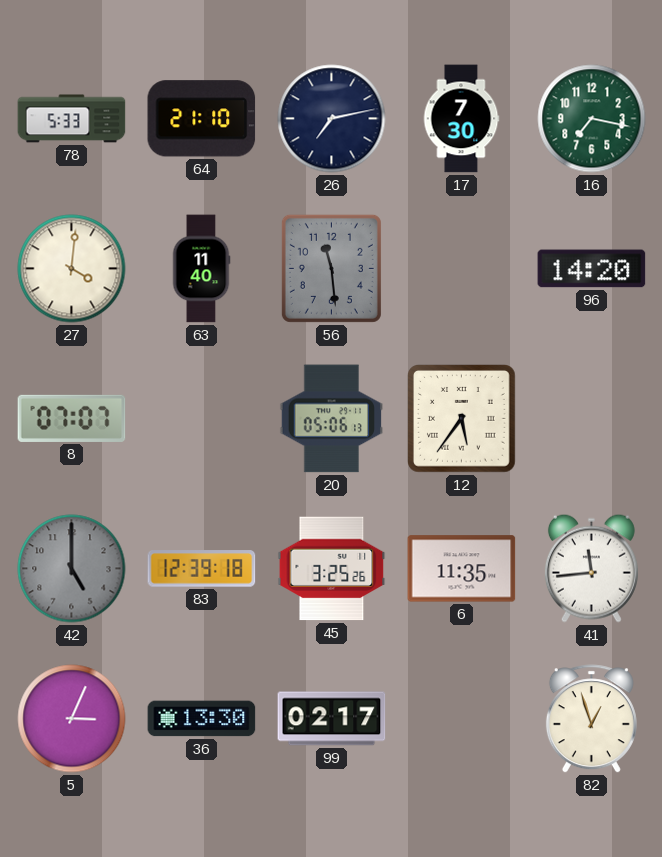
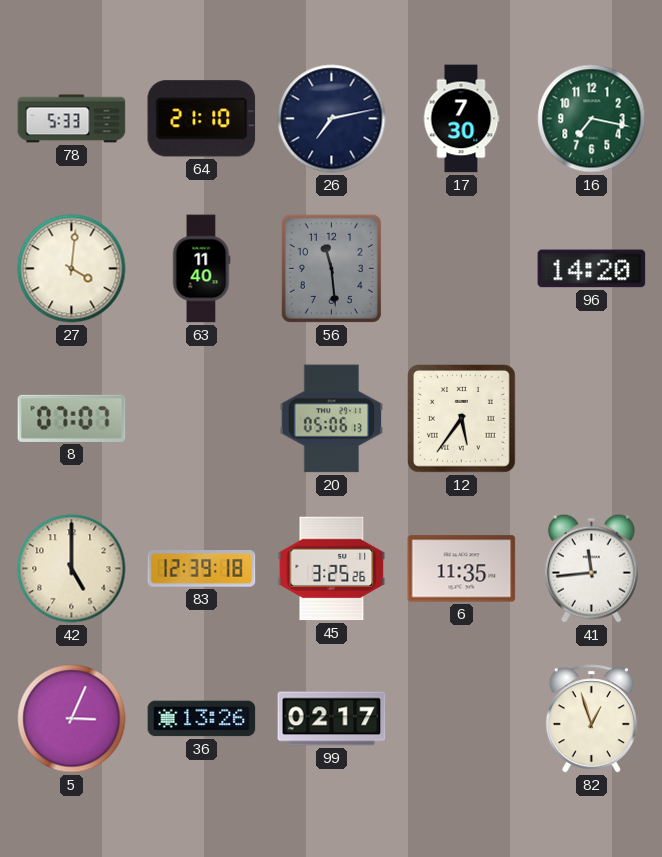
42 dial: grey -> cream
36: 13:30 -> 13:26
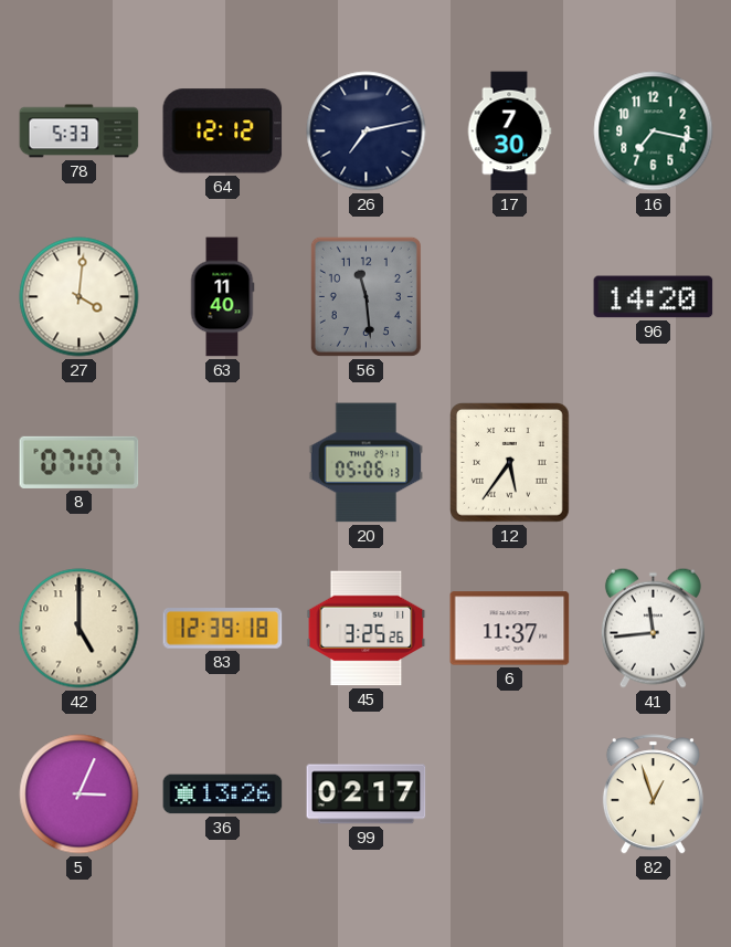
64: 21:10 -> 12:12
6: 11:35 -> 11:37
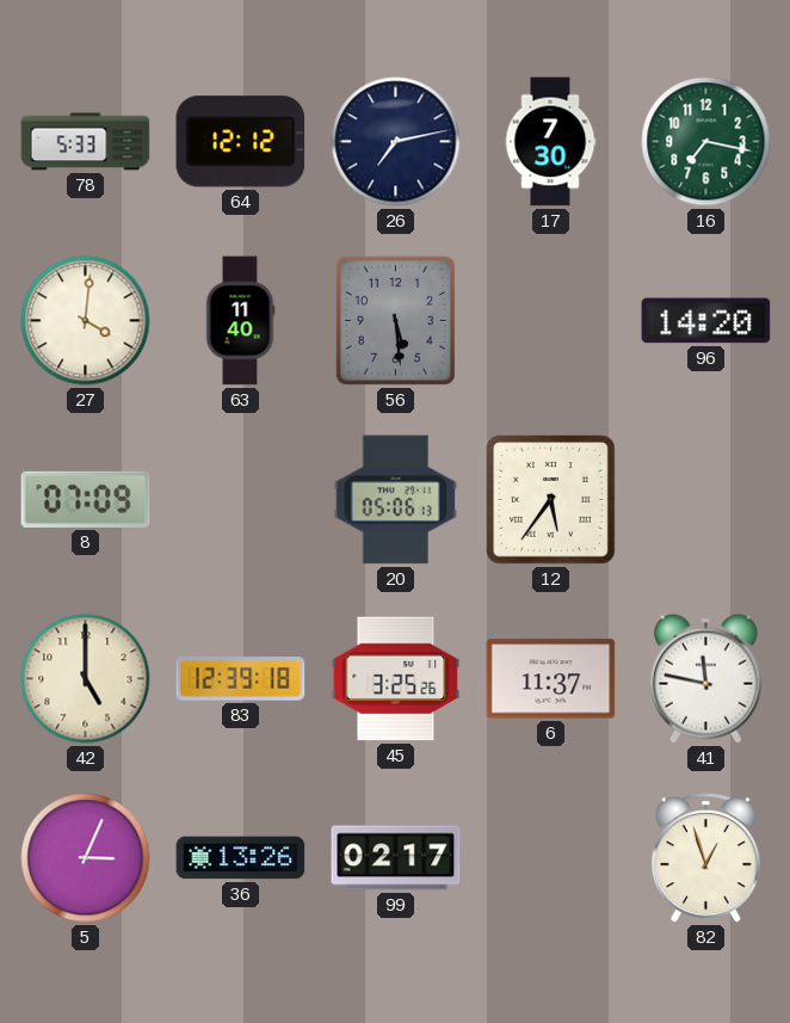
56: 11:29 -> 5:29
8: 07:07 -> 07:09
41: 11:44 -> 11:47
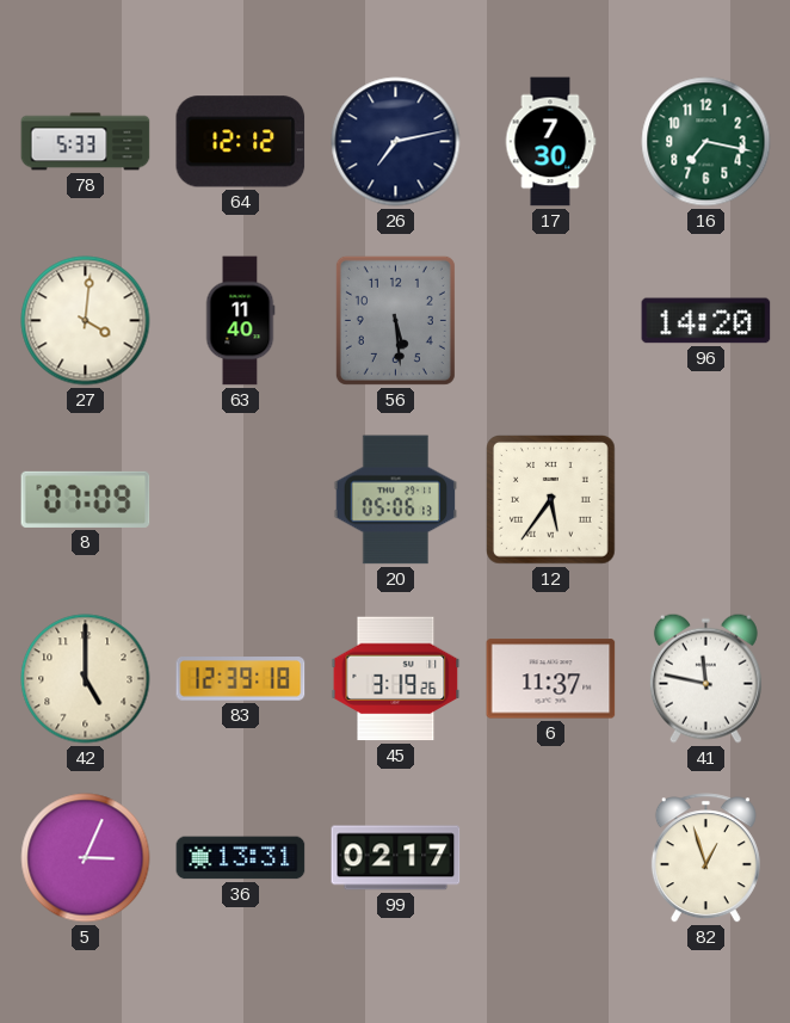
45: 3:25 -> 3:19
36: 13:26 -> 13:31
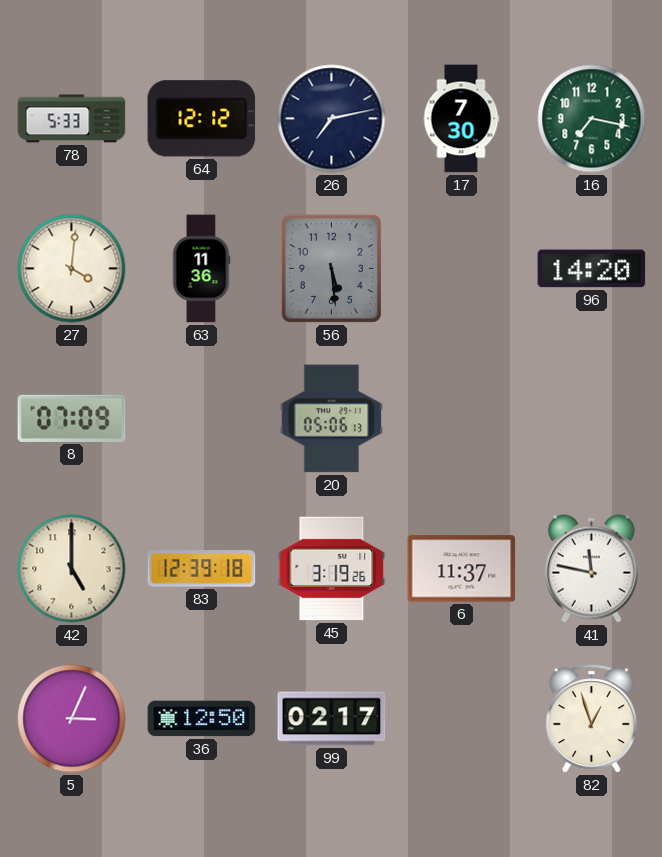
63: 11:40 -> 11:36
12: 5:36 -> none
36: 13:31 -> 12:50
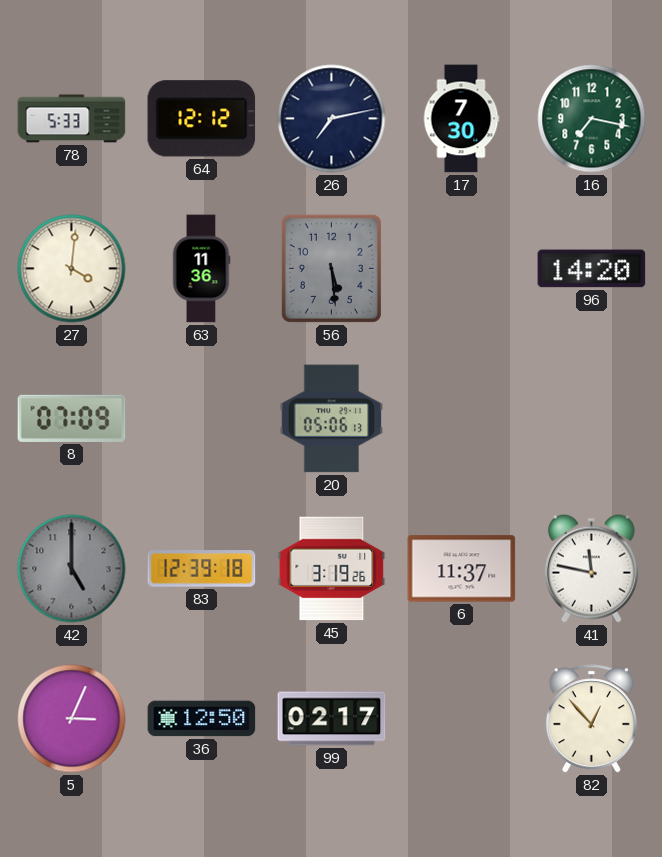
42 dial: cream -> grey
82: 12:57 -> 12:53
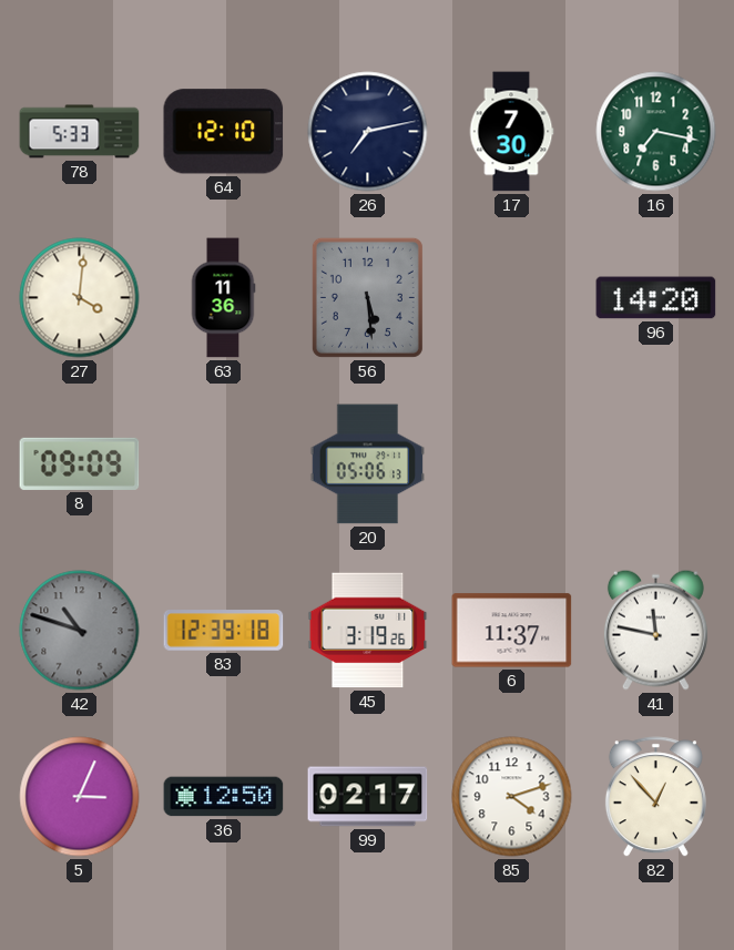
64: 12:12 -> 12:10
8: 07:09 -> 09:09
42: 5:00 -> 10:48
85: none -> 4:12
